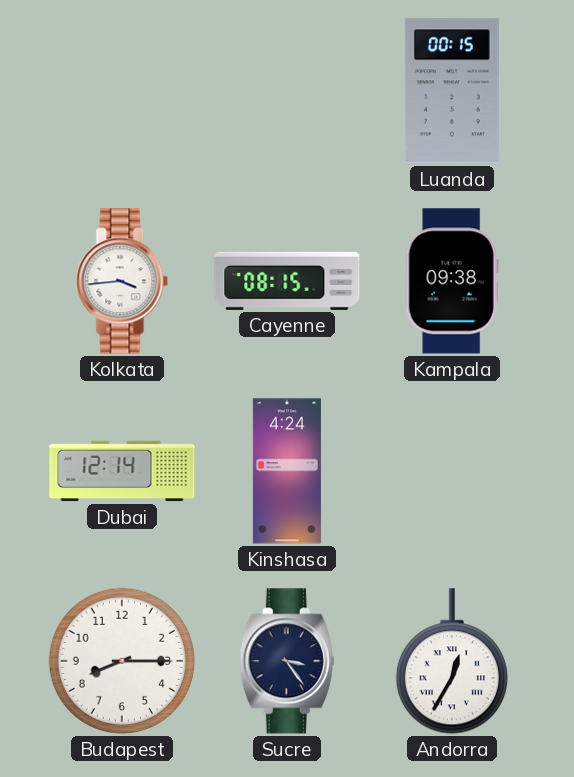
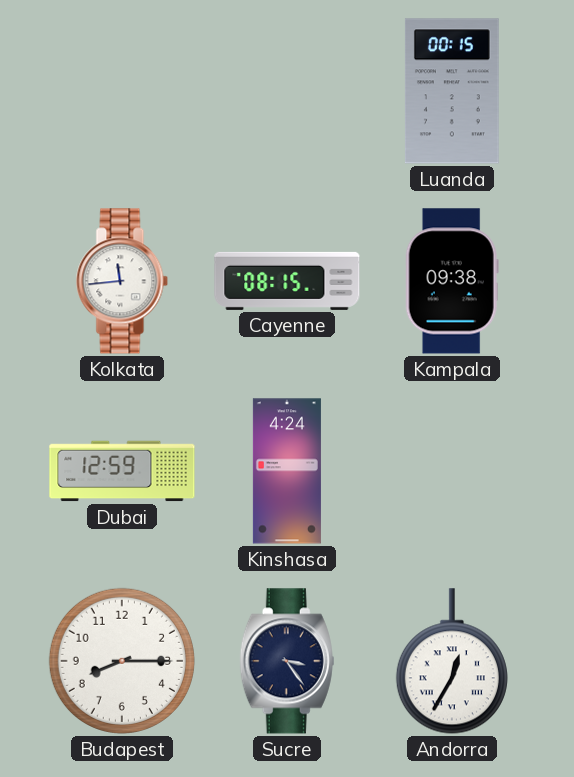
Kolkata: 3:44 -> 11:44
Dubai: 12:14 -> 12:59
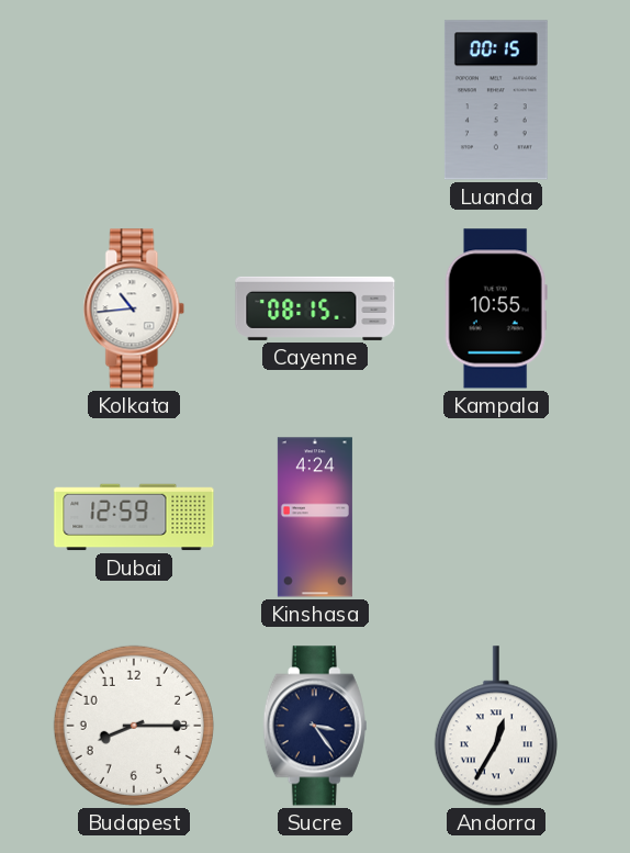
Kolkata: 11:44 -> 10:44
Kampala: 09:38 -> 10:55
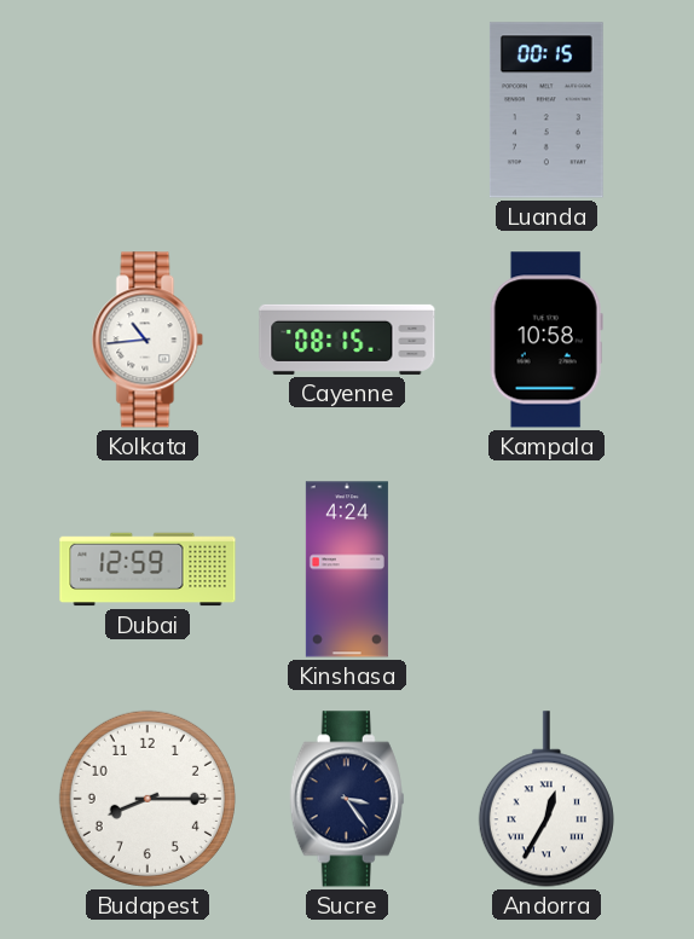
Kampala: 10:55 -> 10:58
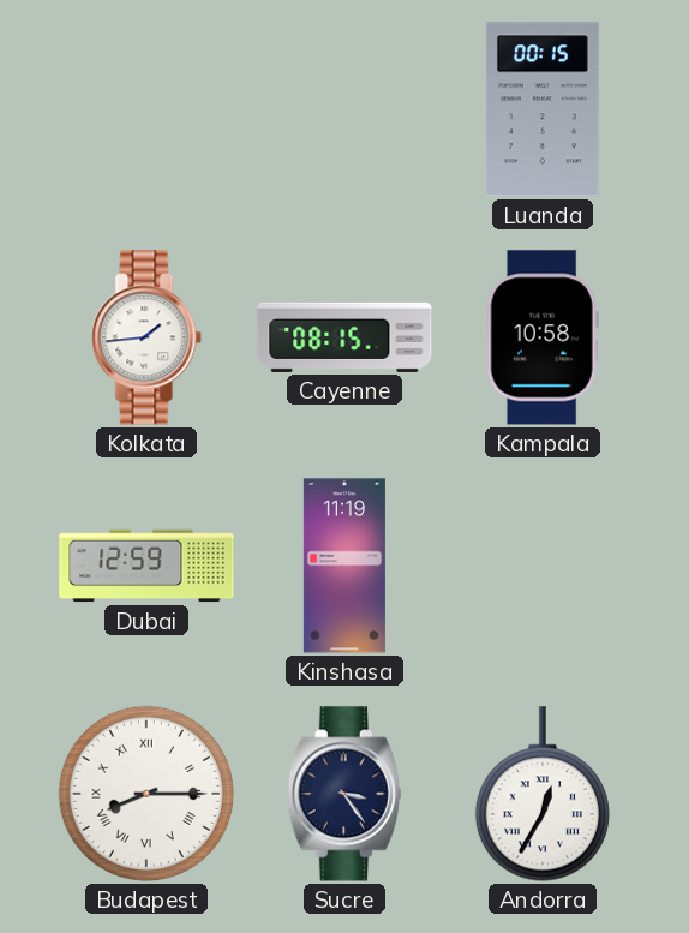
Kolkata: 10:44 -> 1:44
Kinshasa: 4:24 -> 11:19
Budapest numerals: Arabic -> Roman
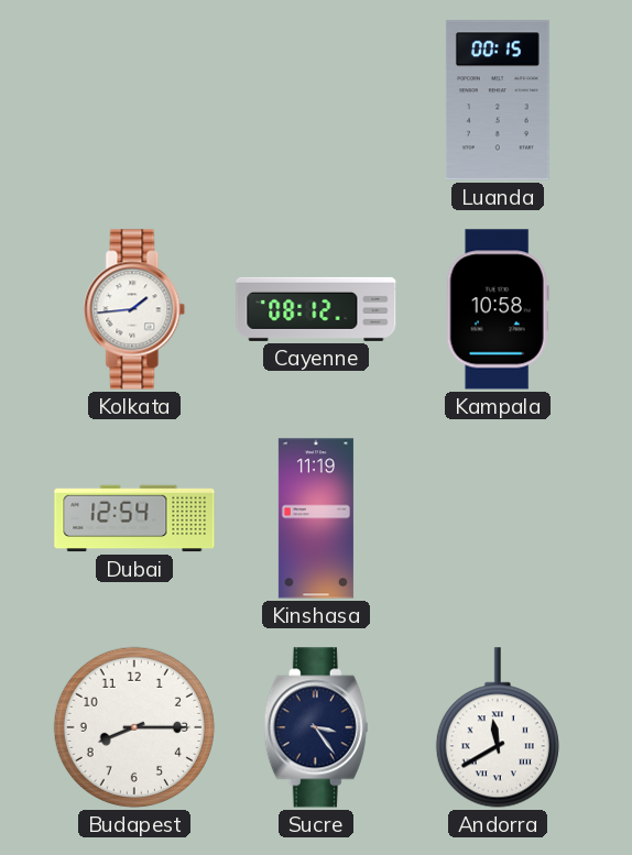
Cayenne: 08:15 -> 08:12
Dubai: 12:59 -> 12:54
Budapest numerals: Roman -> Arabic
Andorra: 12:35 -> 11:40
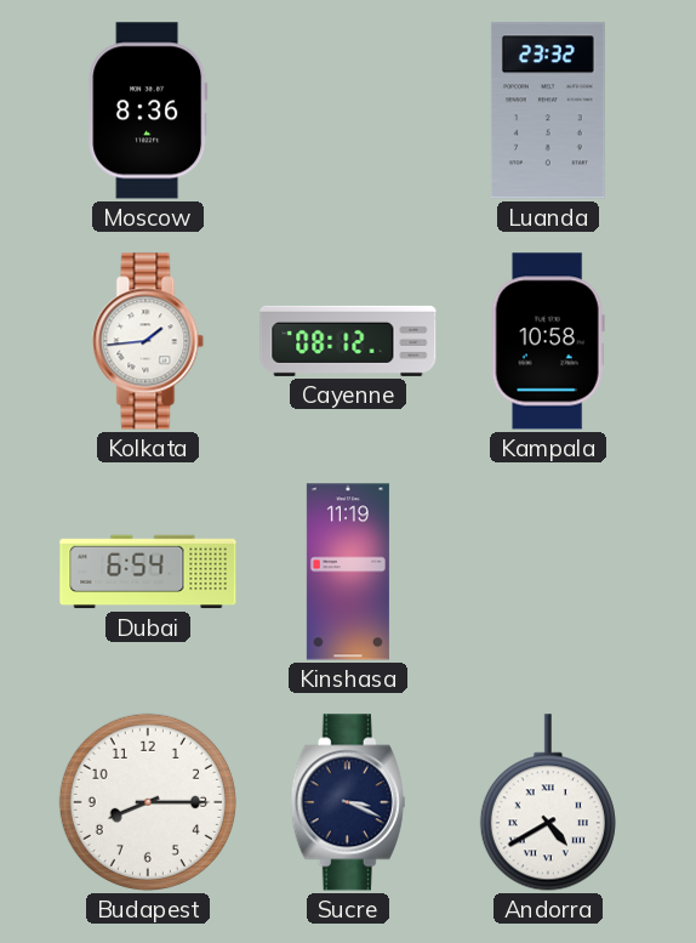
Moscow: none -> 8:36
Luanda: 00:15 -> 23:32
Dubai: 12:54 -> 6:54
Sucre: 3:24 -> 3:19
Andorra: 11:40 -> 4:40
